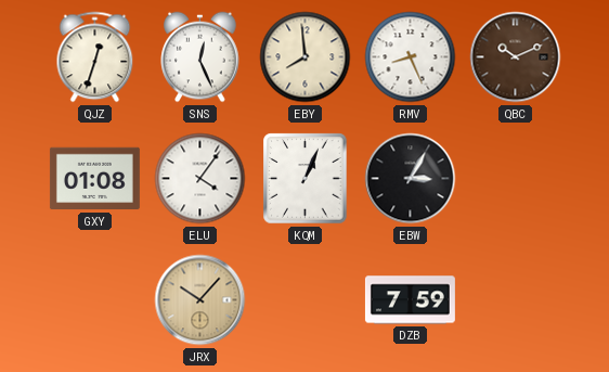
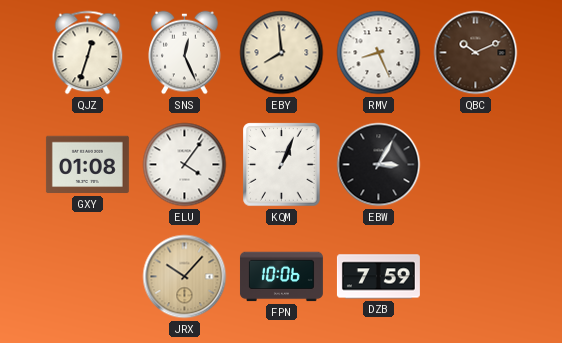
FPN: none -> 10:06
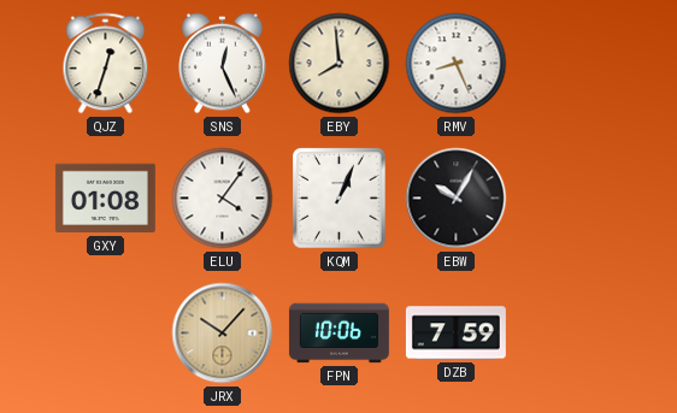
QBC: 10:11 -> none
EBW: 3:05 -> 10:05
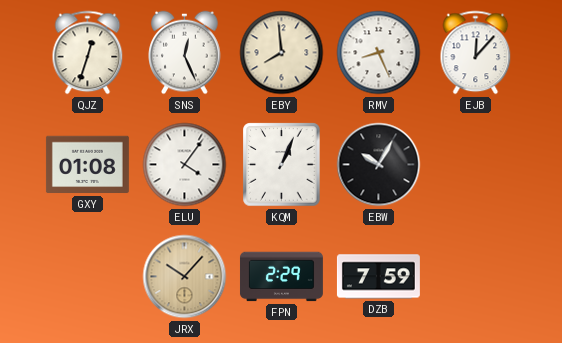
EJB: none -> 12:07
FPN: 10:06 -> 2:29
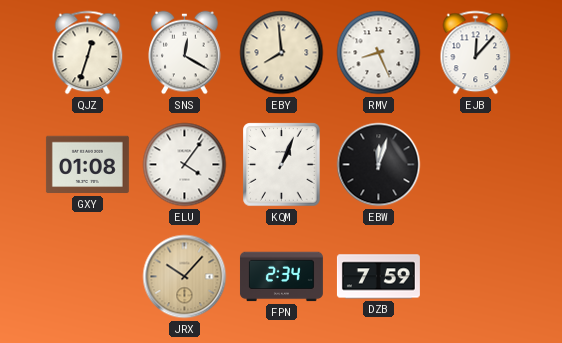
SNS: 12:26 -> 12:20
EBW: 10:05 -> 12:03
FPN: 2:29 -> 2:34
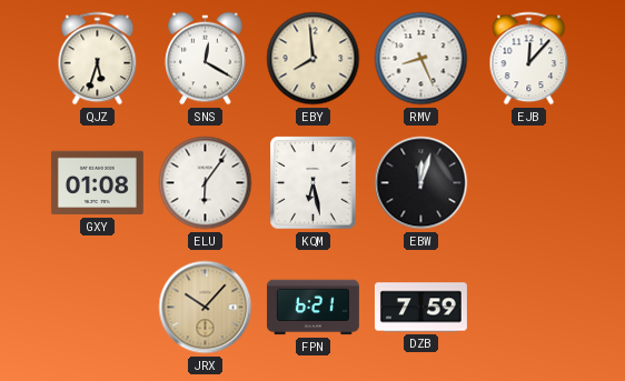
QJZ: 12:33 -> 5:33
ELU: 4:06 -> 6:06
KQM: 1:04 -> 6:28
FPN: 2:34 -> 6:21
